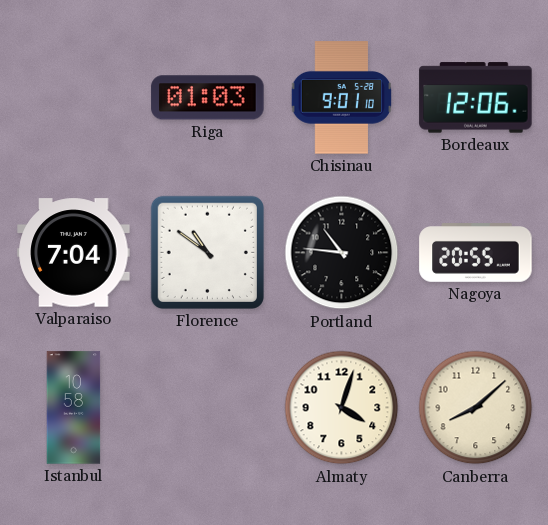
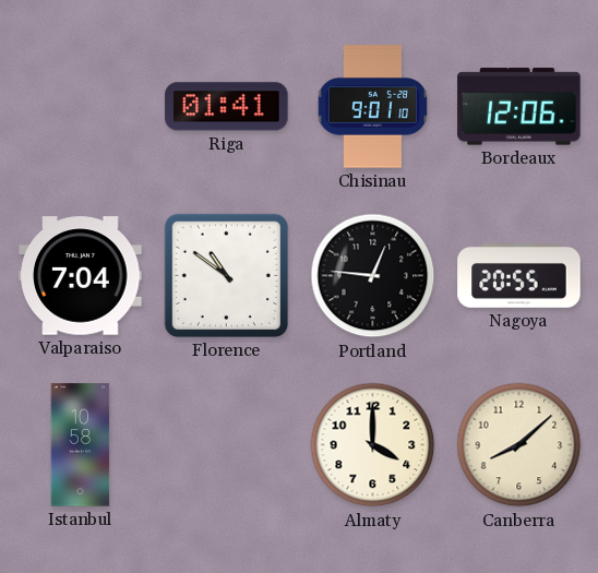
Riga: 01:03 -> 01:41
Portland: 10:46 -> 12:46
Almaty: 4:03 -> 4:00
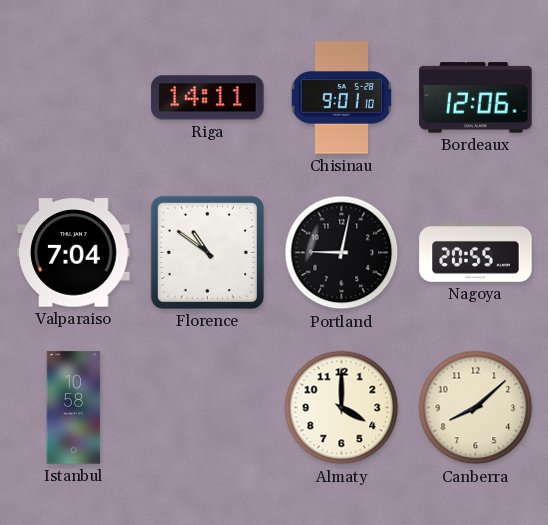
Riga: 01:41 -> 14:11
Portland: 12:46 -> 9:02
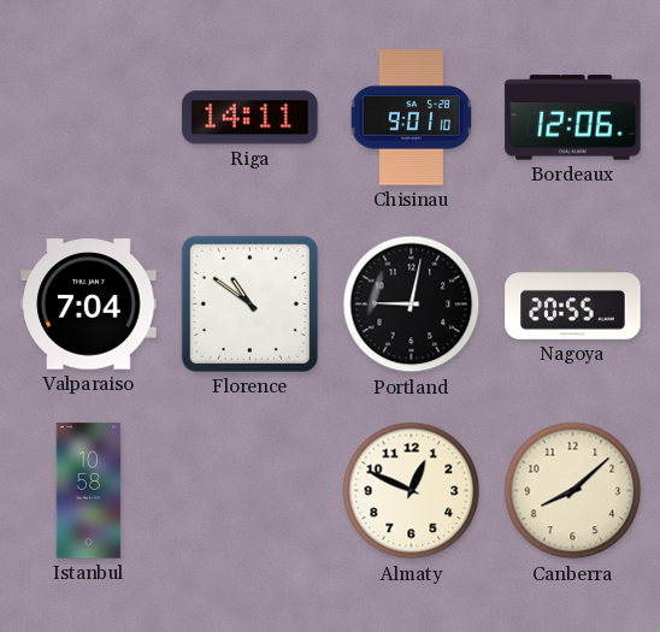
Almaty: 4:00 -> 12:49
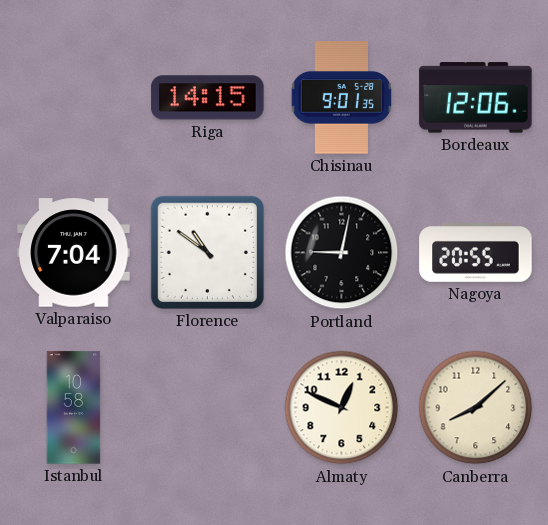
Riga: 14:11 -> 14:15
Chisinau: 9:01:10 -> 9:01:35
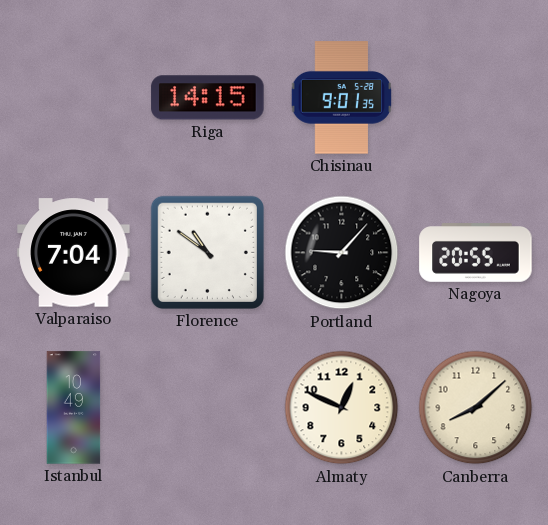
Bordeaux: 12:06 -> none
Portland: 9:02 -> 9:07
Istanbul: 10:58 -> 10:49
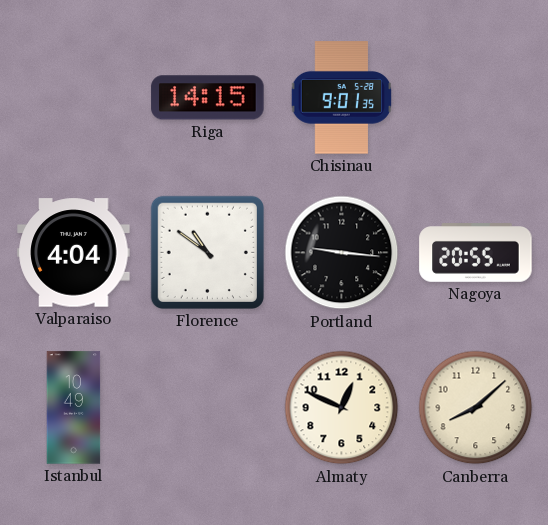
Valparaiso: 7:04 -> 4:04
Portland: 9:07 -> 9:16
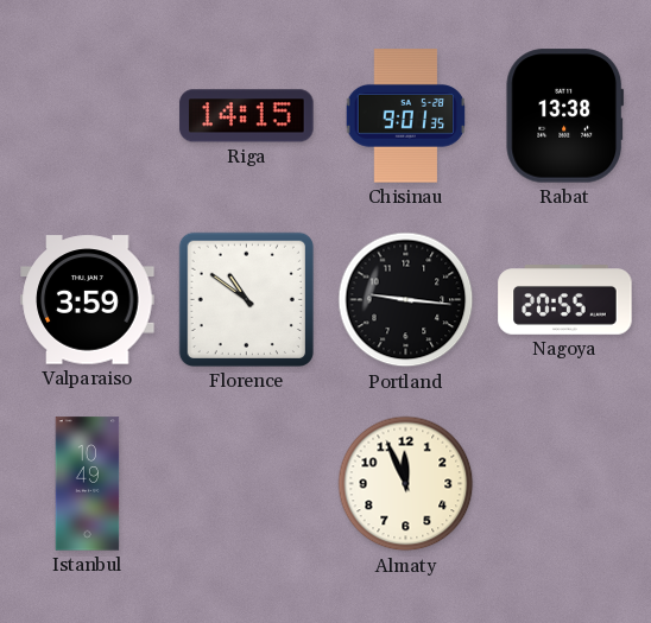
Rabat: none -> 13:38
Valparaiso: 4:04 -> 3:59
Almaty: 12:49 -> 11:56
Canberra: 8:08 -> none
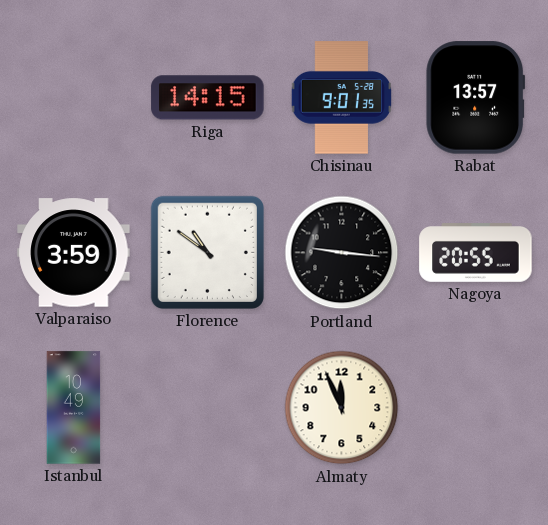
Rabat: 13:38 -> 13:57
